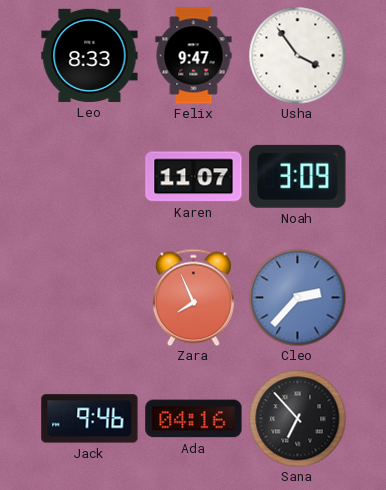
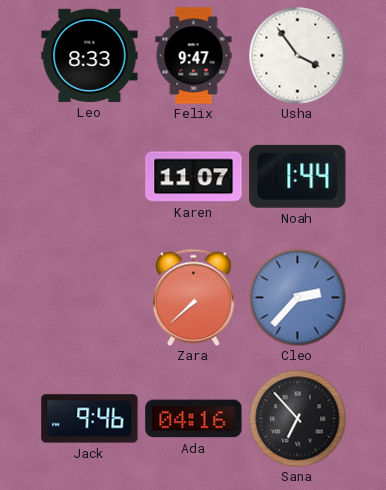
Noah: 3:09 -> 1:44
Zara: 7:56 -> 7:38
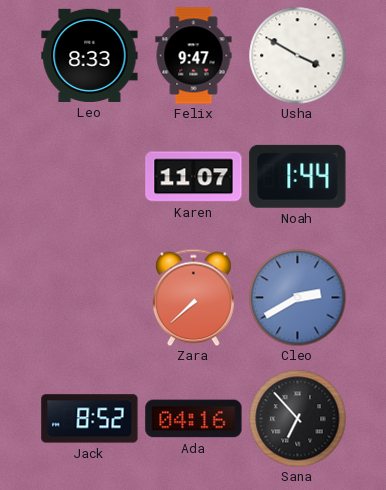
Usha: 3:54 -> 3:50
Cleo: 2:37 -> 2:40
Jack: 9:46 -> 8:52
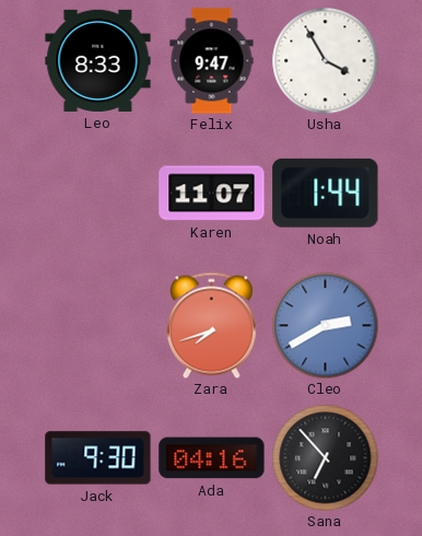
Usha: 3:50 -> 3:55
Zara: 7:38 -> 7:42
Jack: 8:52 -> 9:30
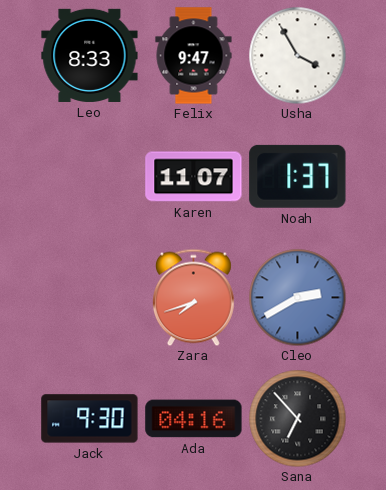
Noah: 1:44 -> 1:37
